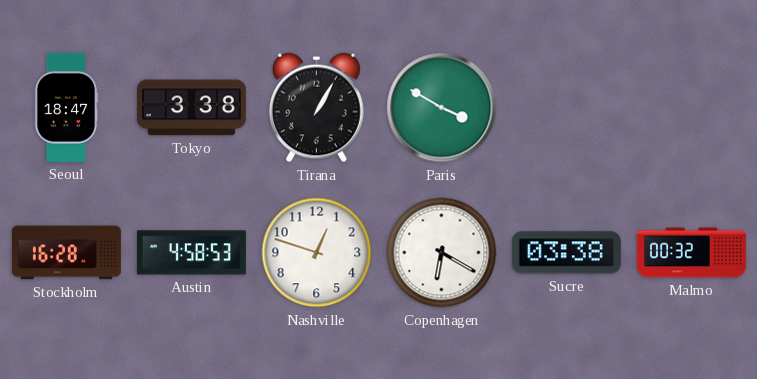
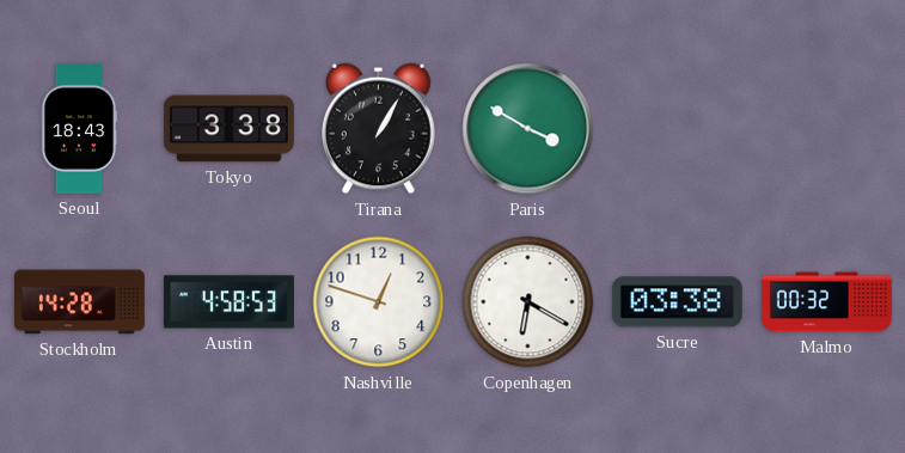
Seoul: 18:47 -> 18:43
Stockholm: 16:28 -> 14:28
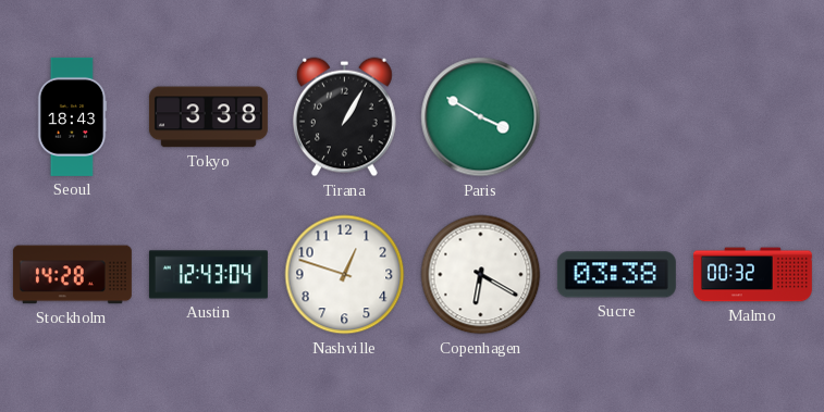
Austin: 4:58 -> 12:43
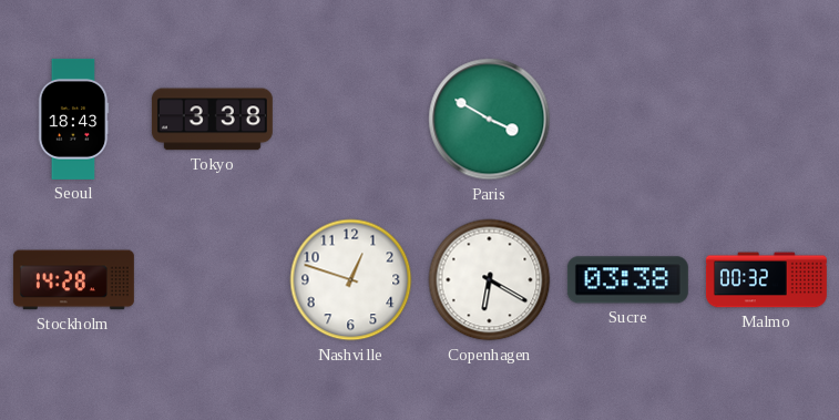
Tirana: 1:05 -> none
Austin: 12:43 -> none
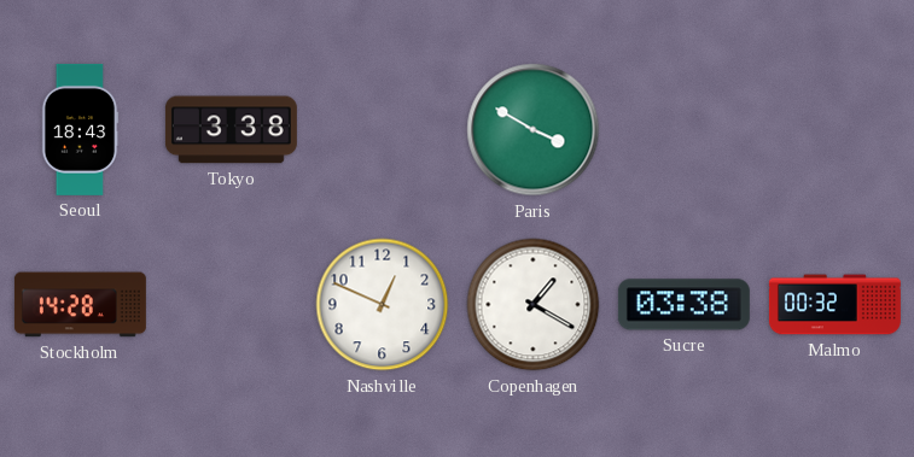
Nashville: 12:48 -> 12:49
Copenhagen: 6:20 -> 1:20
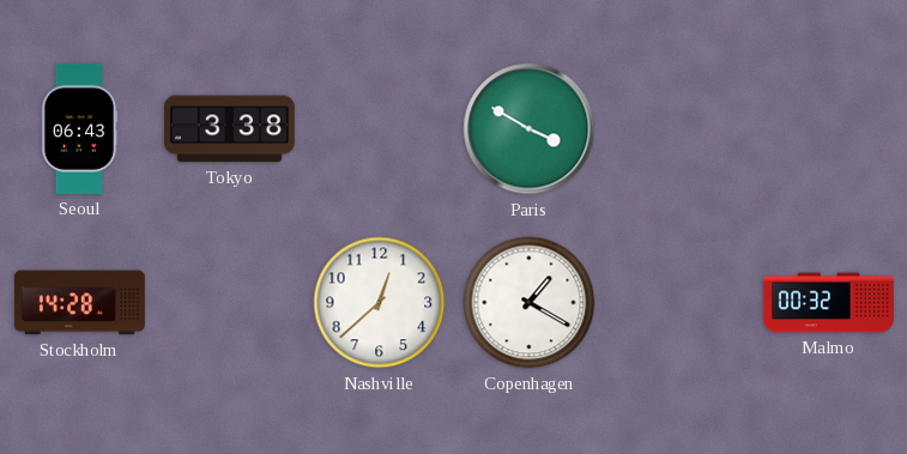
Seoul: 18:43 -> 06:43
Nashville: 12:49 -> 12:38
Sucre: 03:38 -> none
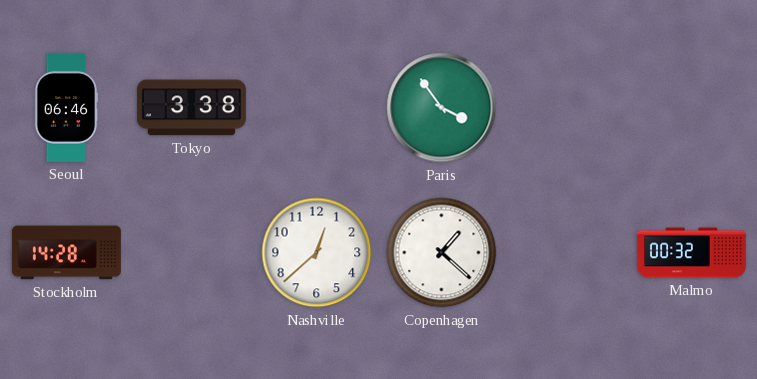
Seoul: 06:43 -> 06:46
Paris: 3:50 -> 3:54
Copenhagen: 1:20 -> 1:22
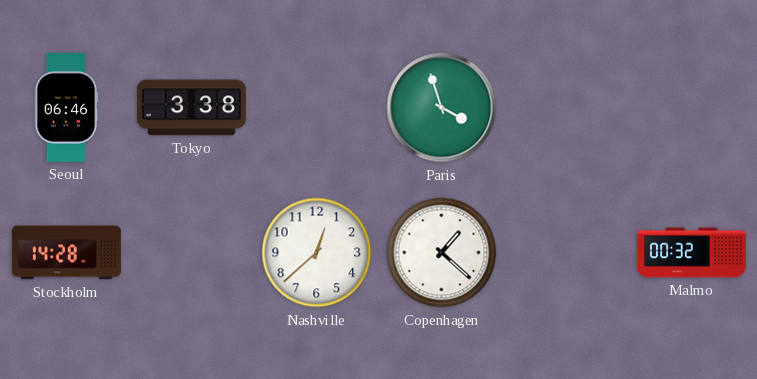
Paris: 3:54 -> 3:57
